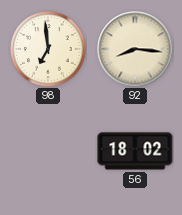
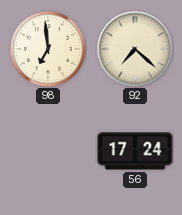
92: 8:16 -> 7:22
56: 18:02 -> 17:24
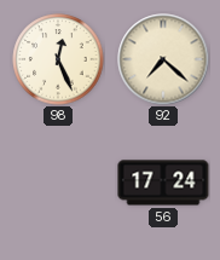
98: 6:59 -> 12:26
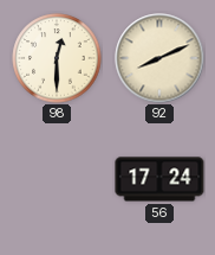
98: 12:26 -> 12:30
92: 7:22 -> 8:11
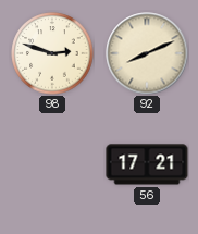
98: 12:30 -> 2:48
56: 17:24 -> 17:21
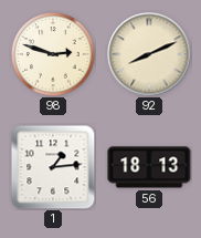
1: none -> 1:14
56: 17:21 -> 18:13
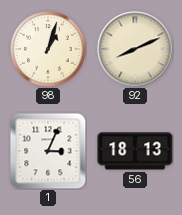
98: 2:48 -> 1:03
1: 1:14 -> 3:04
